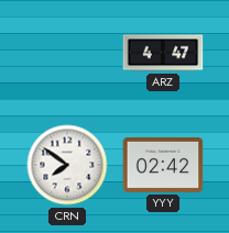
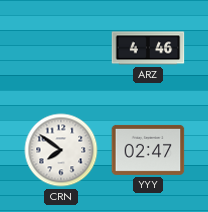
ARZ: 4:47 -> 4:46
YYY: 02:42 -> 02:47
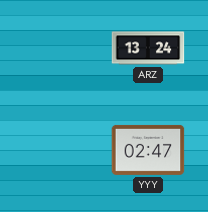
ARZ: 4:46 -> 13:24
CRN: 7:51 -> none
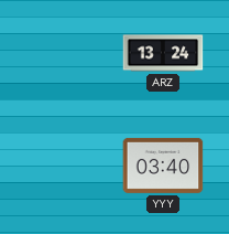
YYY: 02:47 -> 03:40
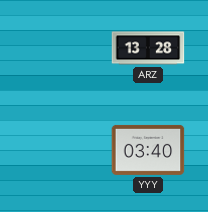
ARZ: 13:24 -> 13:28
